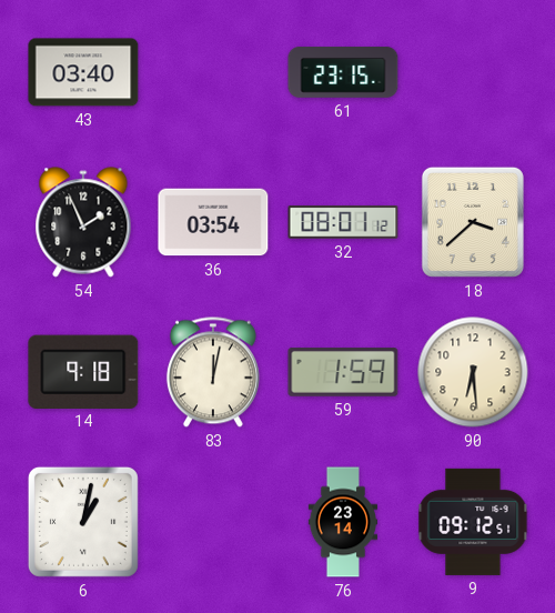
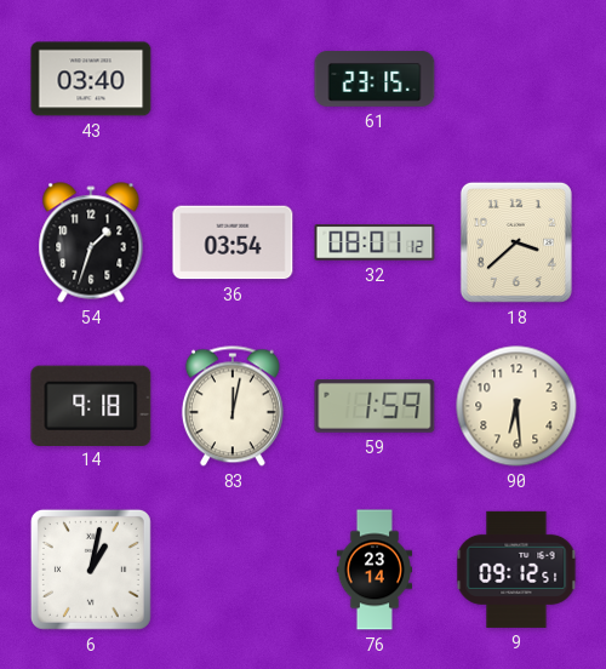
54: 1:56 -> 1:33
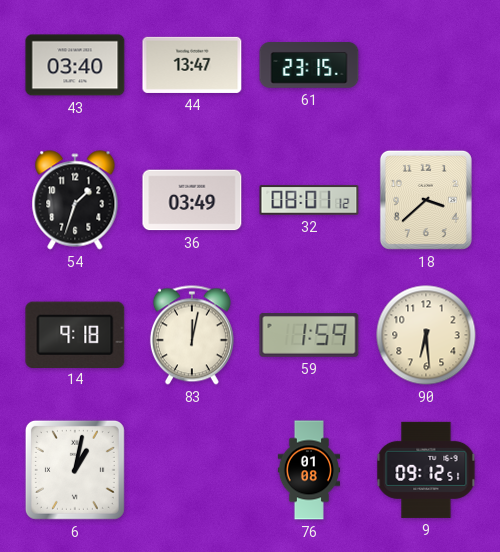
44: none -> 13:47
36: 03:54 -> 03:49
76: 23:14 -> 01:08
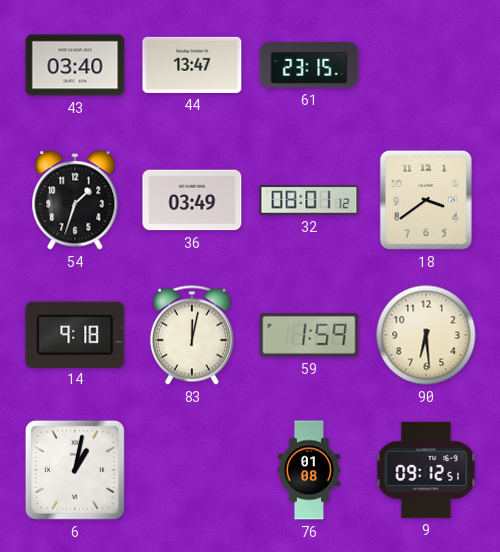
18: 3:38 -> 3:39
